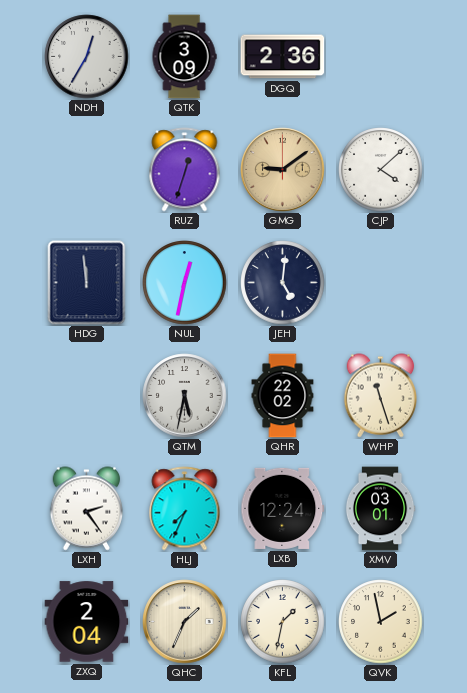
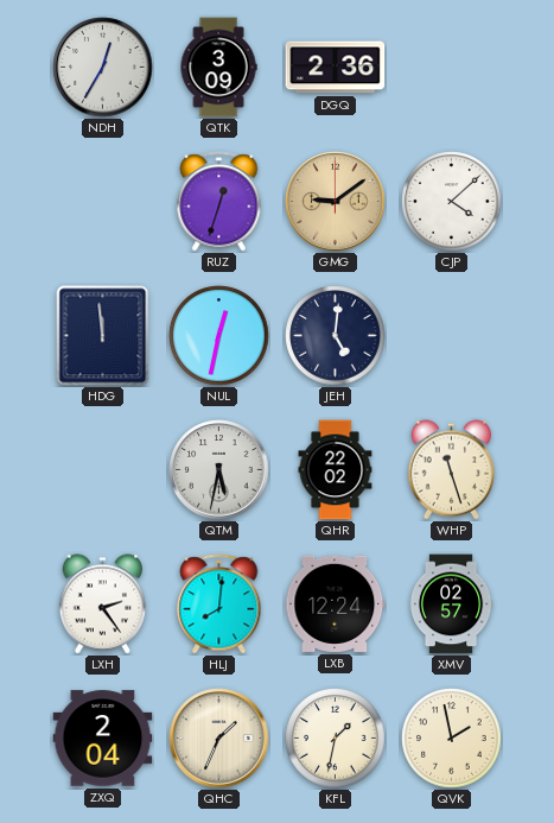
HLJ: 7:34 -> 8:01
XMV: 03:01 -> 02:57
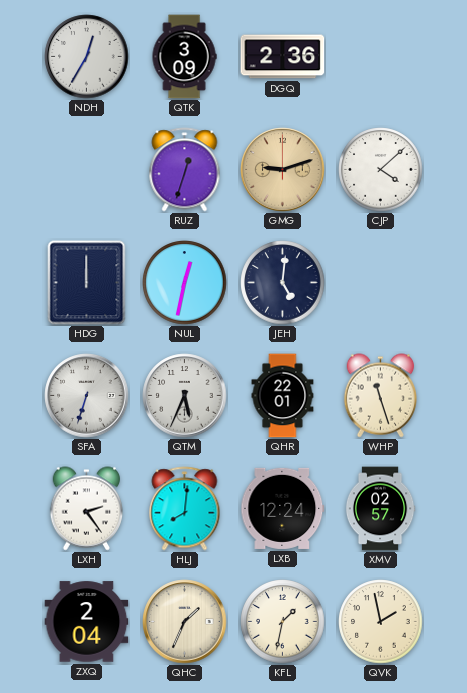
GMG: 9:09 -> 9:12
HDG: 11:59 -> 12:00
SFA: none -> 6:33
QTM: 5:32 -> 5:34
QHR: 22:02 -> 22:01
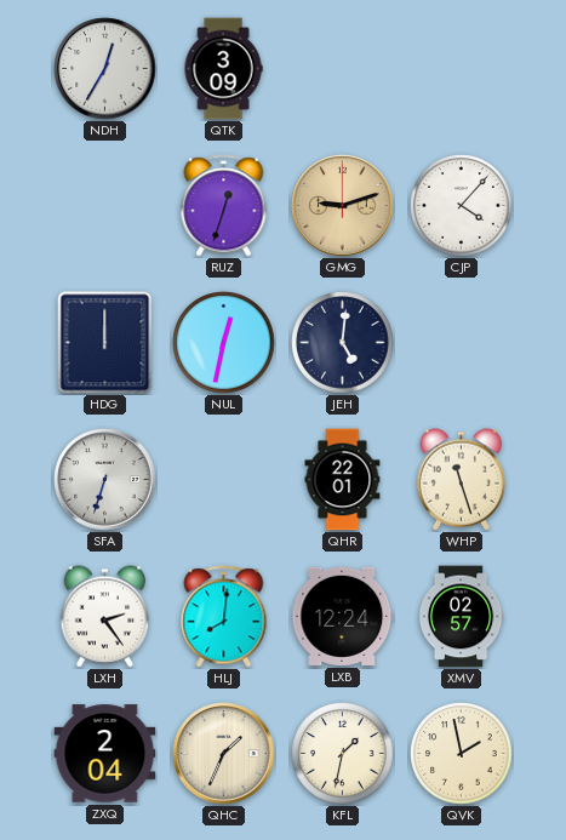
DGQ: 2:36 -> none
CJP: 4:08 -> 4:07
QTM: 5:34 -> none
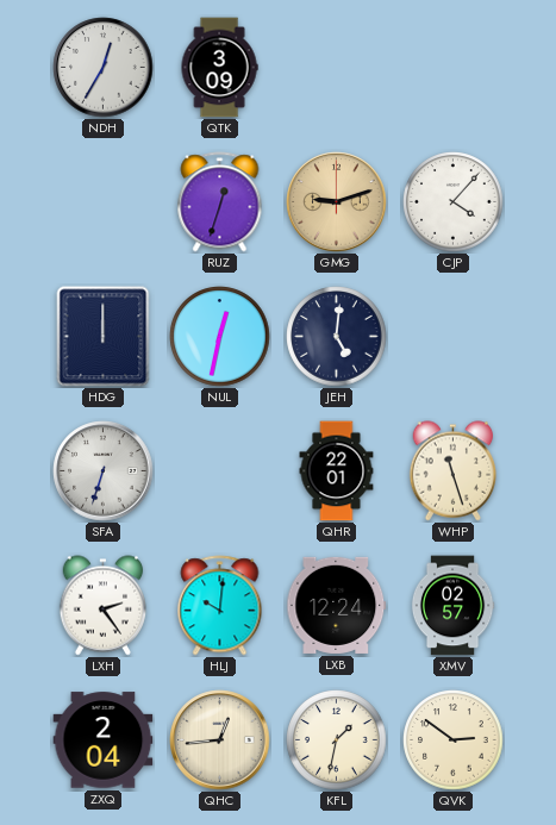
HLJ: 8:01 -> 10:01
QHC: 1:34 -> 12:44
QVK: 1:58 -> 2:51
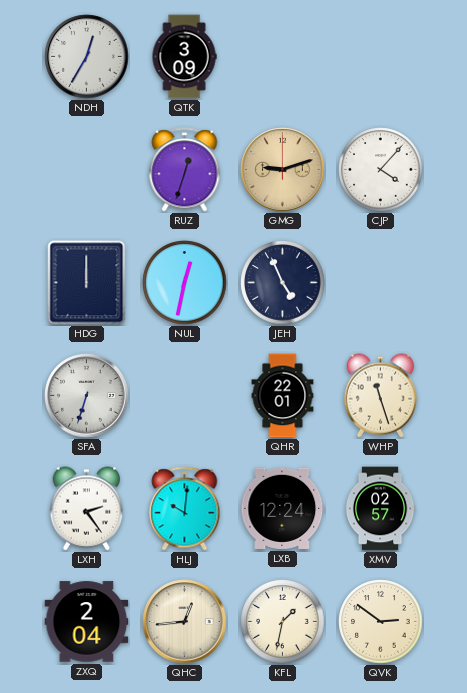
JEH: 5:01 -> 4:56
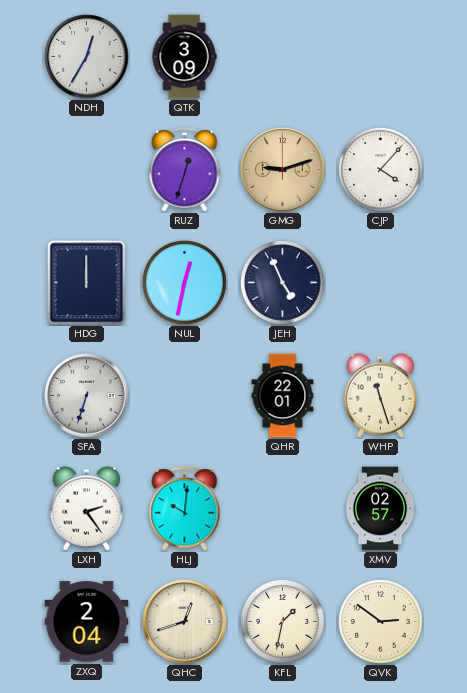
LXB: 12:24 -> none
QHC: 12:44 -> 12:42
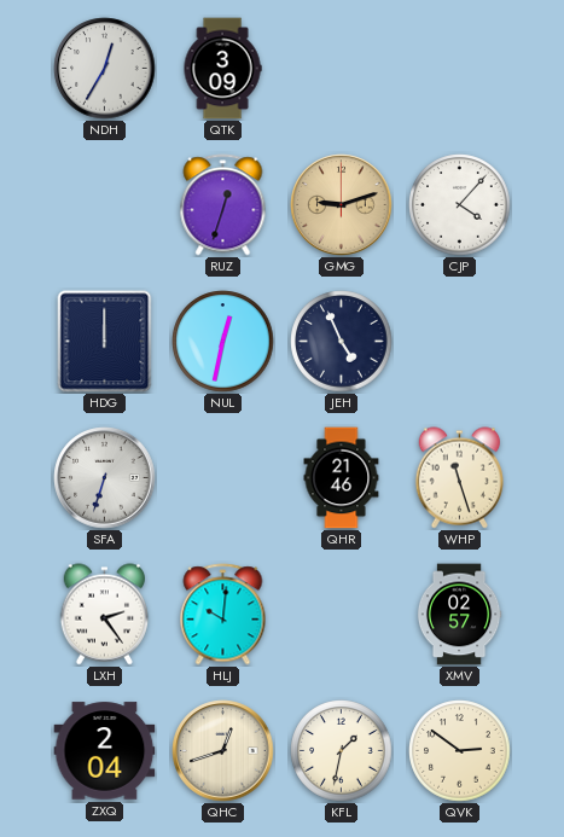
QHR: 22:01 -> 21:46
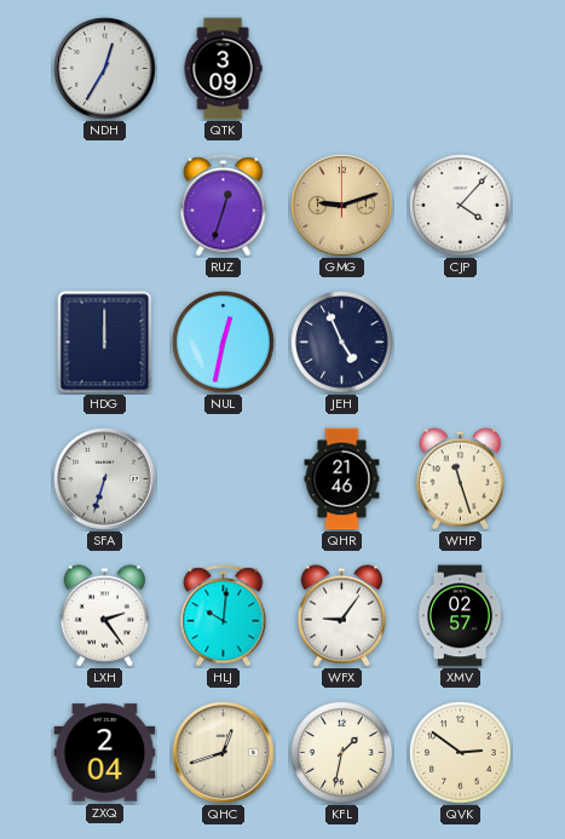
WFX: none -> 9:06
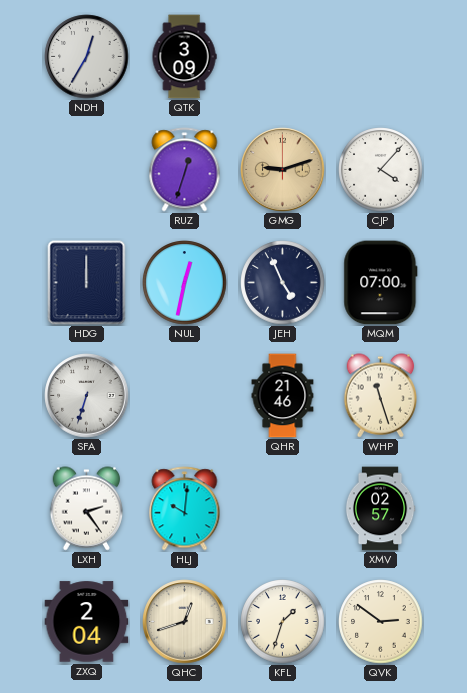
MQM: none -> 07:00
WFX: 9:06 -> none
KFL: 1:32 -> 1:33
